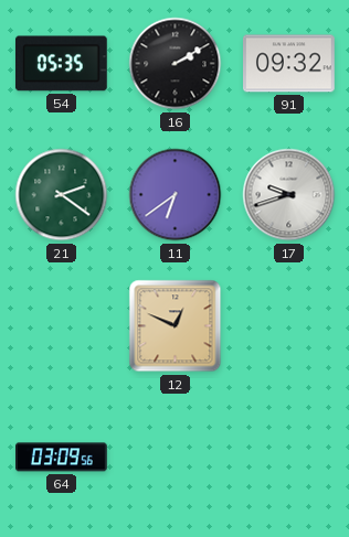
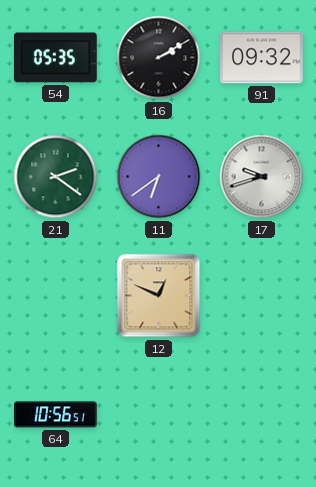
64: 03:09 -> 10:56
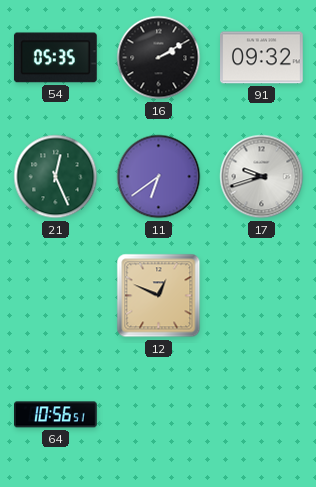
21: 2:21 -> 12:26
